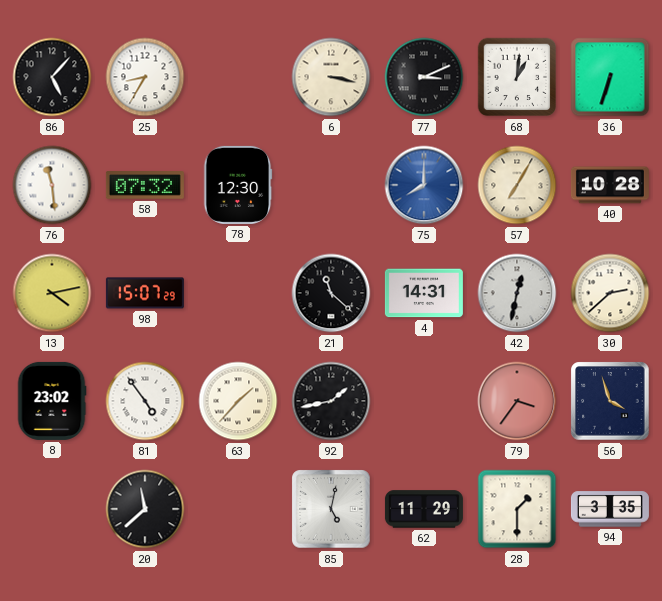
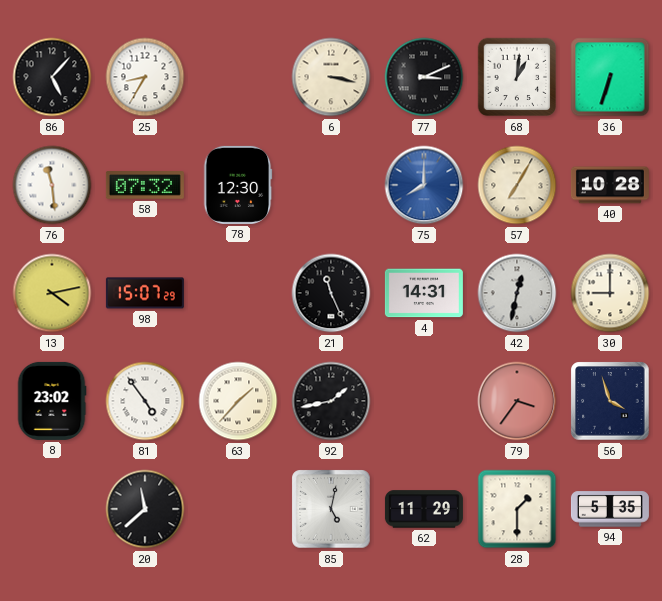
21: 11:22 -> 11:26
30: 2:38 -> 9:00
94: 3:35 -> 5:35
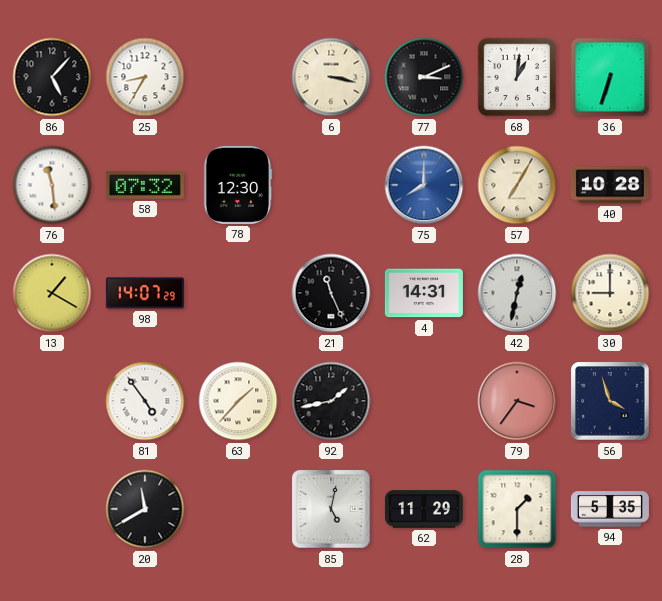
13: 4:13 -> 1:20
98: 15:07 -> 14:07
8: 23:02 -> none
20: 11:38 -> 11:40
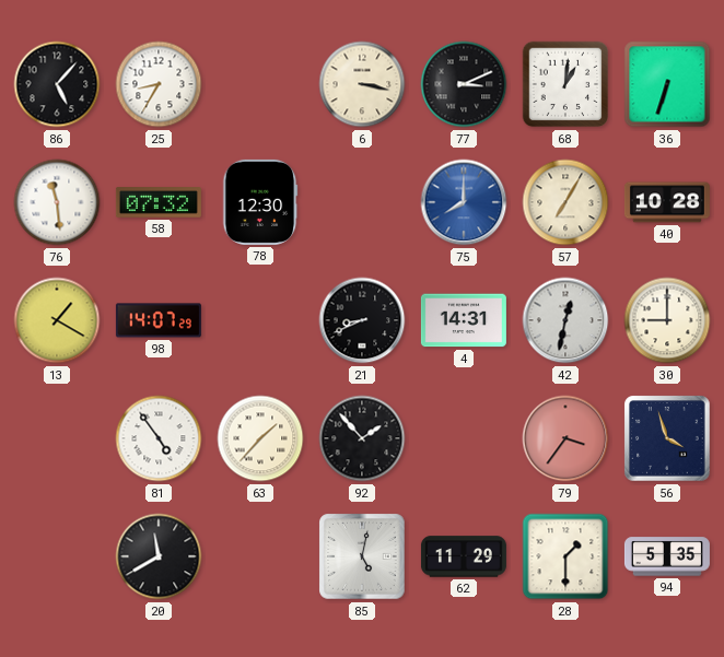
21: 11:26 -> 8:41
92: 1:43 -> 1:53
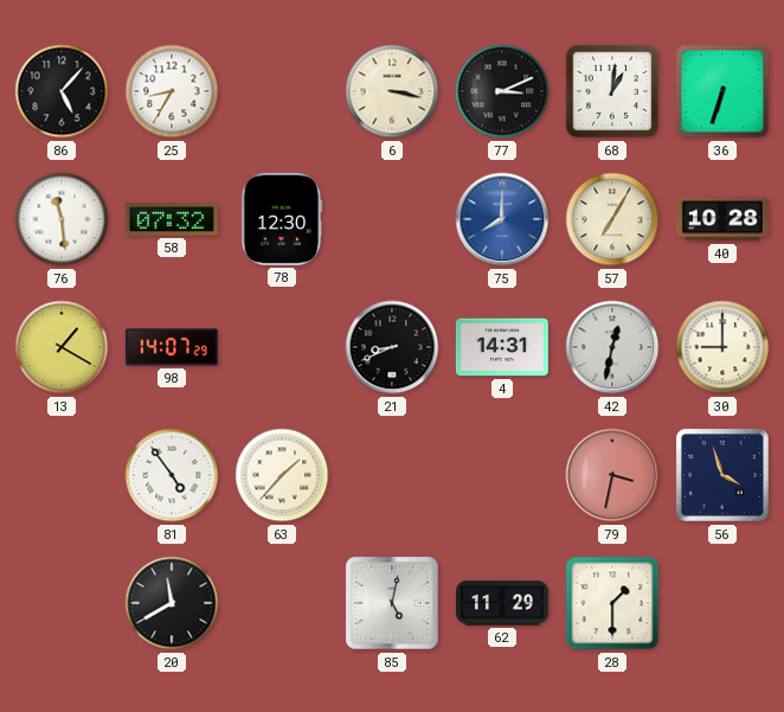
92: 1:53 -> none
79: 3:36 -> 3:32
94: 5:35 -> none
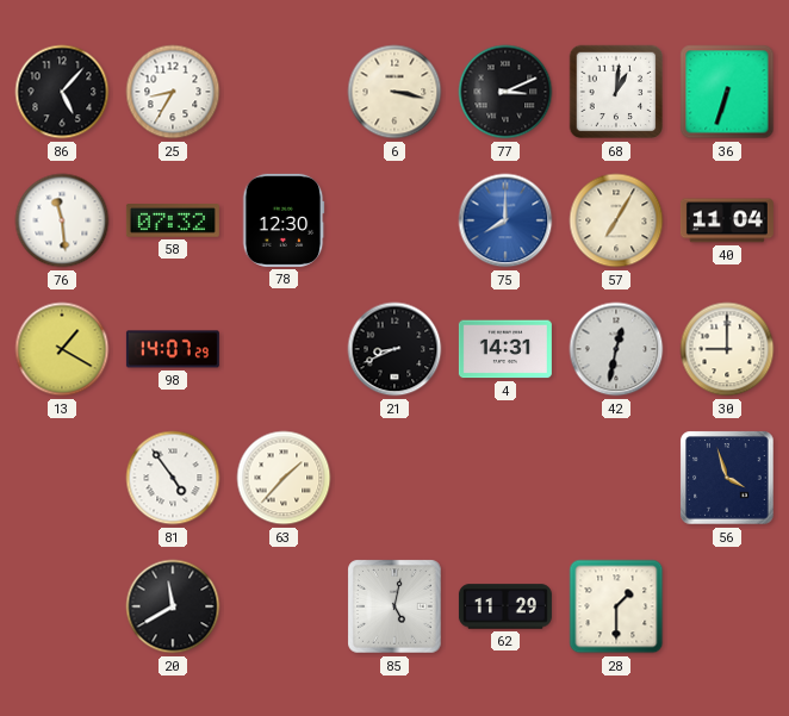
40: 10:28 -> 11:04
79: 3:32 -> none
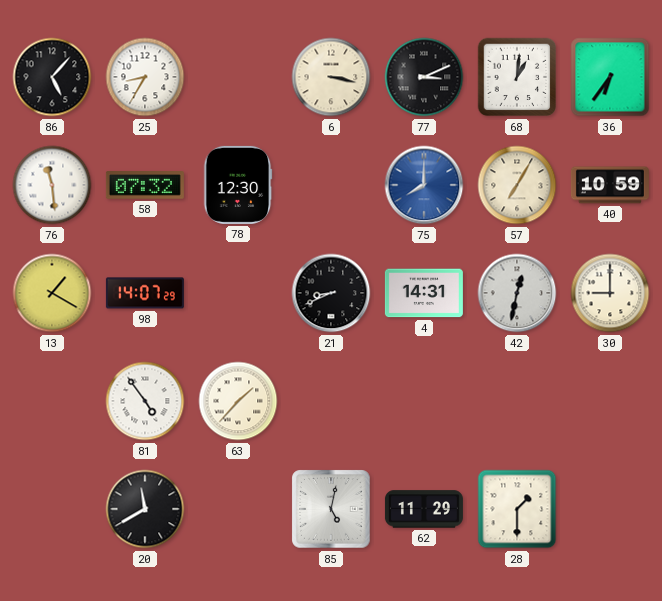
36: 6:33 -> 6:36
40: 11:04 -> 10:59
56: 3:57 -> none
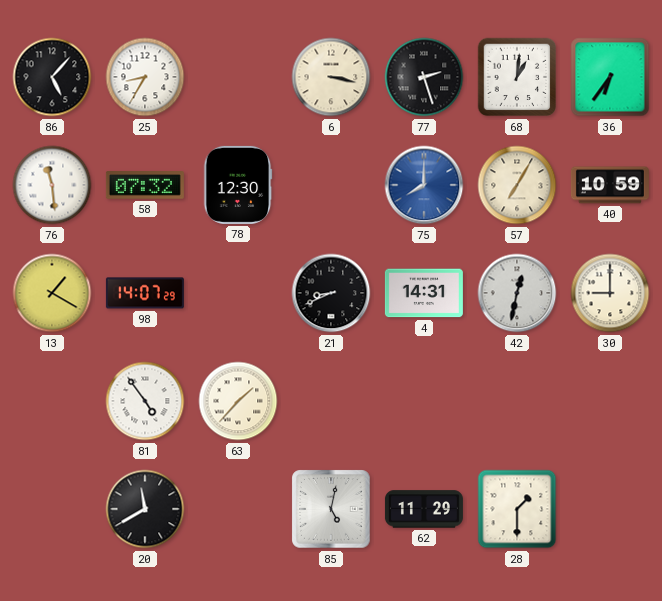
77: 3:11 -> 2:27
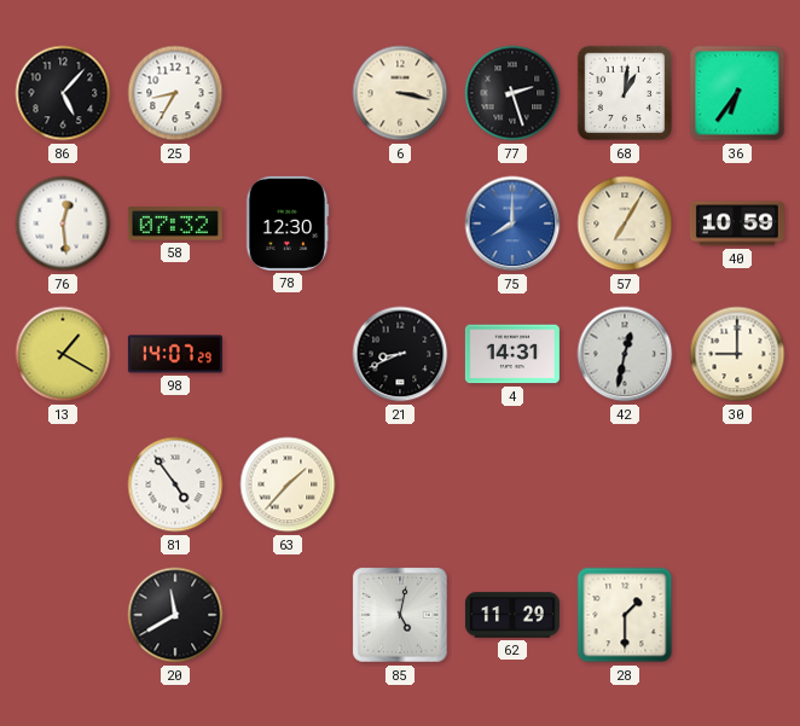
76: 11:29 -> 12:29
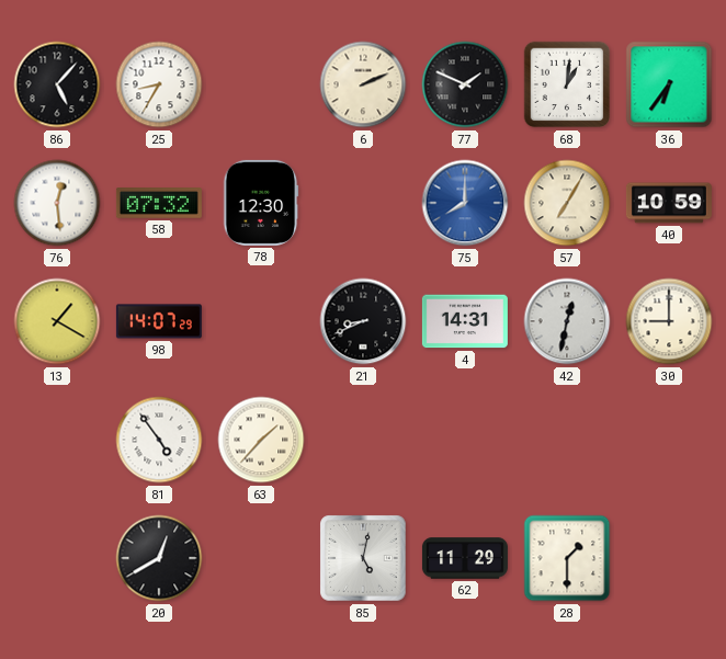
6: 3:17 -> 2:11
77: 2:27 -> 1:49
20: 11:40 -> 12:40
